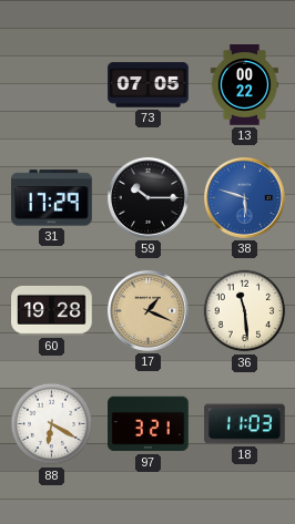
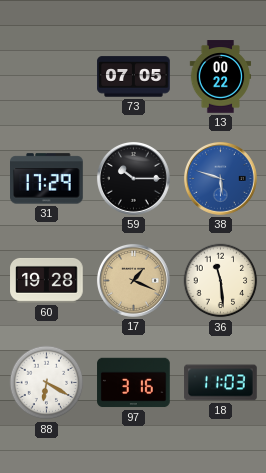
97: 3:21 -> 3:16
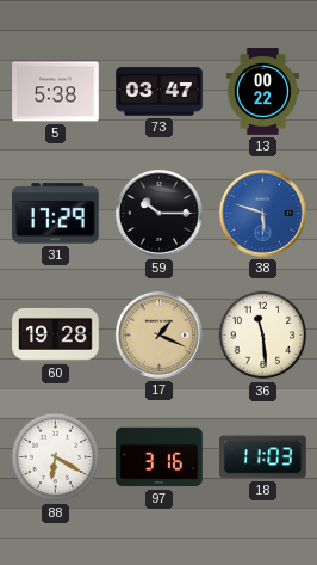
5: none -> 5:38
73: 07:05 -> 03:47
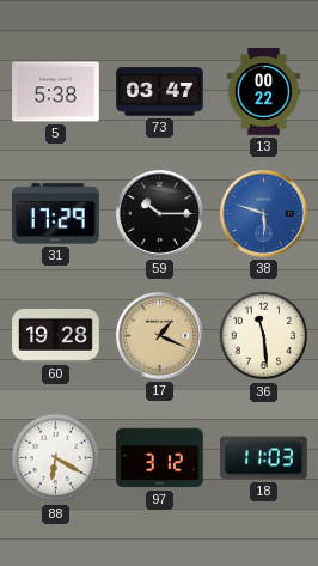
97: 3:16 -> 3:12
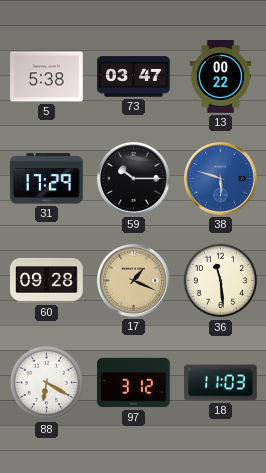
60: 19:28 -> 09:28
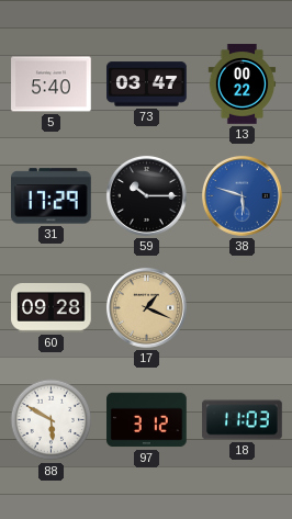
5: 5:38 -> 5:40
36: 11:29 -> none
88: 6:20 -> 5:50
